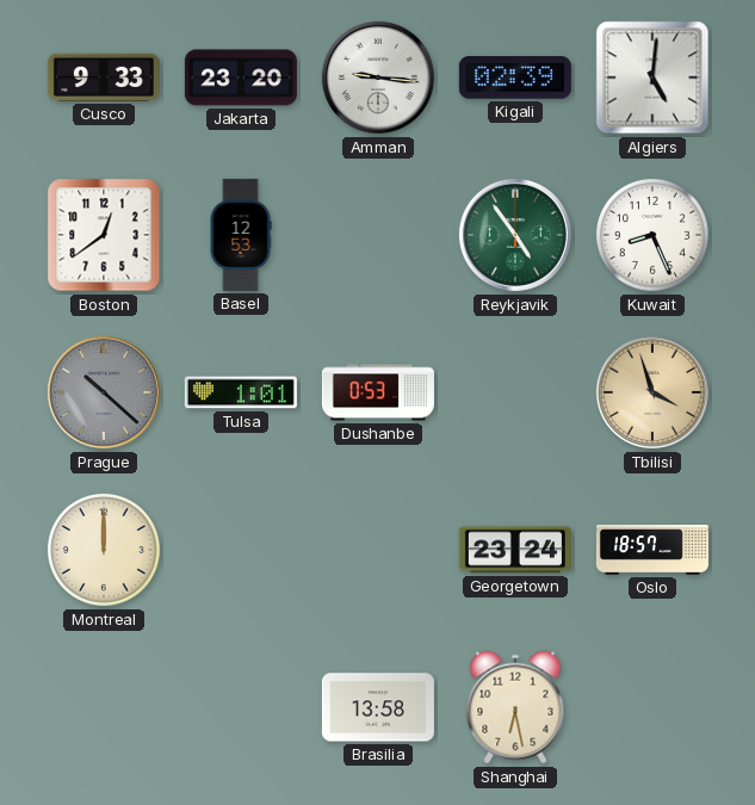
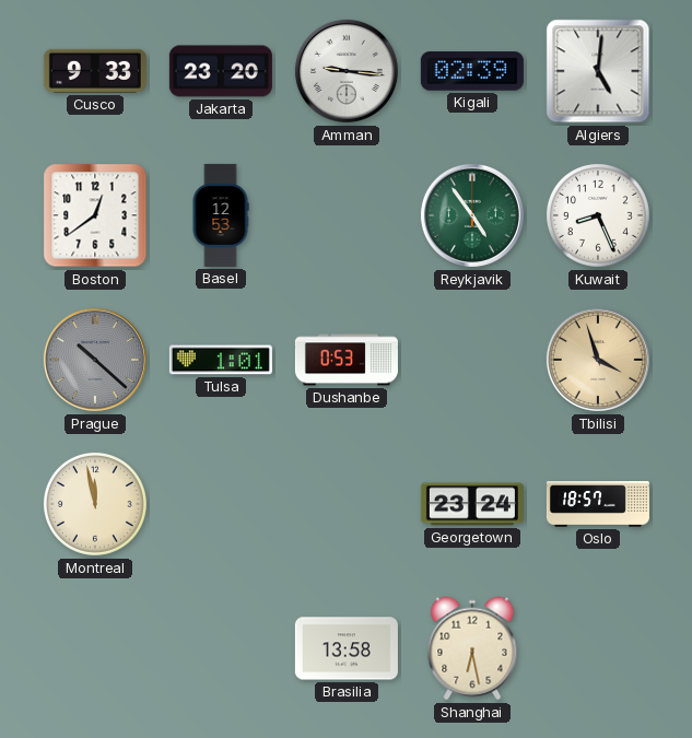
Montreal: 12:00 -> 11:58
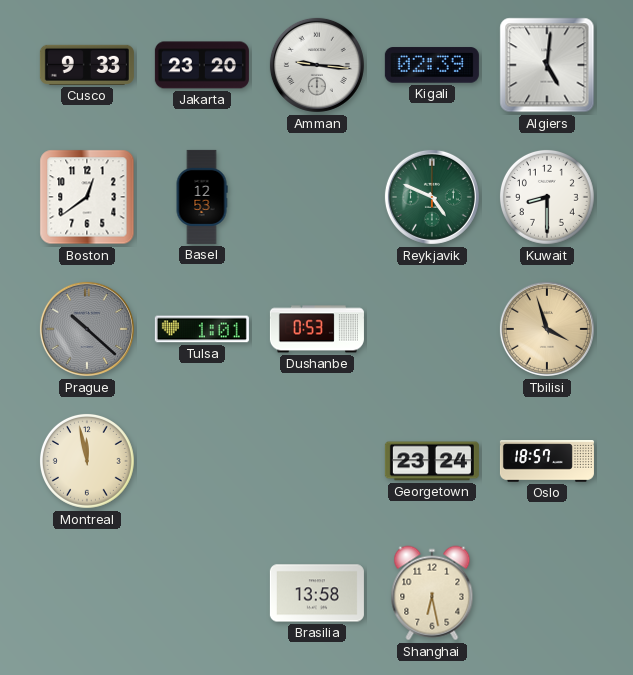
Reykjavik: 4:54 -> 4:49
Kuwait: 8:26 -> 8:30
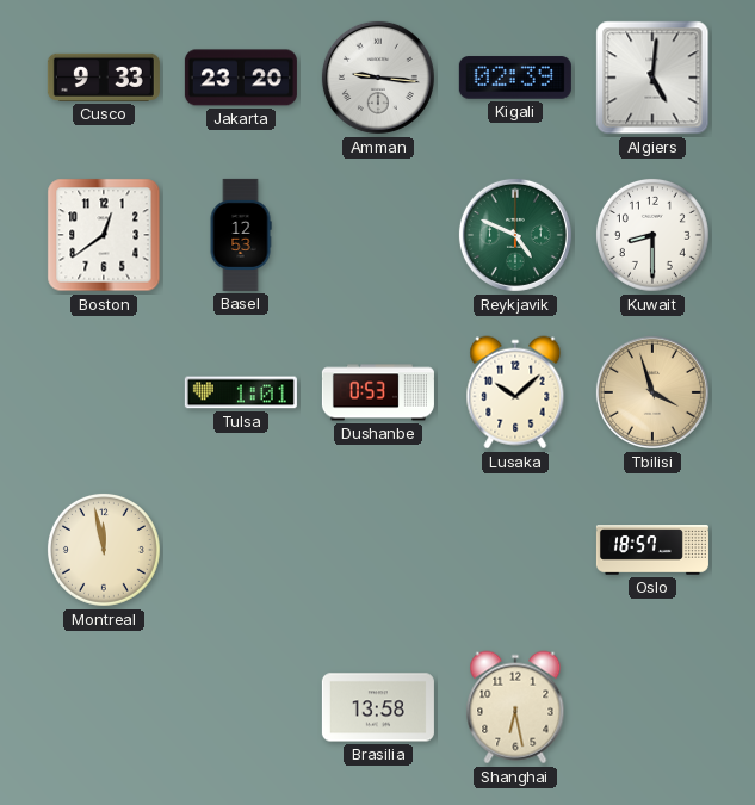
Prague: 10:22 -> none
Lusaka: none -> 10:08
Georgetown: 23:24 -> none
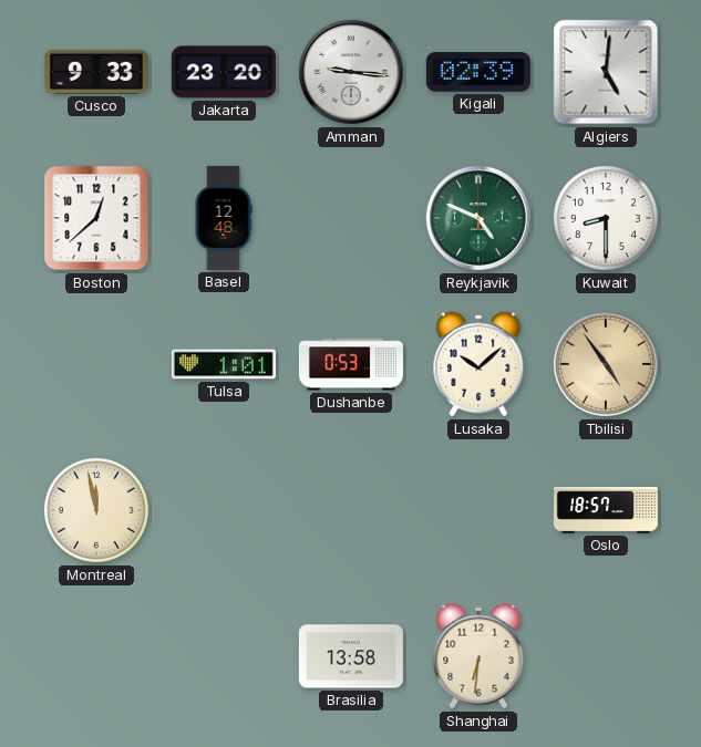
Boston: 12:39 -> 12:38
Basel: 12:53 -> 12:48
Tbilisi: 3:57 -> 4:54
Shanghai: 6:28 -> 6:31
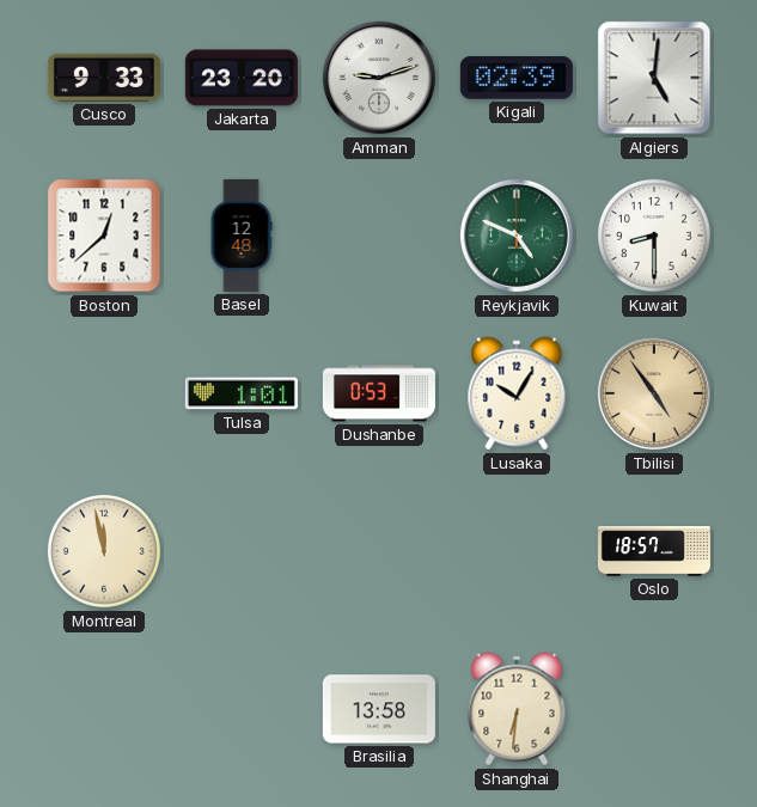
Amman: 9:16 -> 9:12
Lusaka: 10:08 -> 10:05
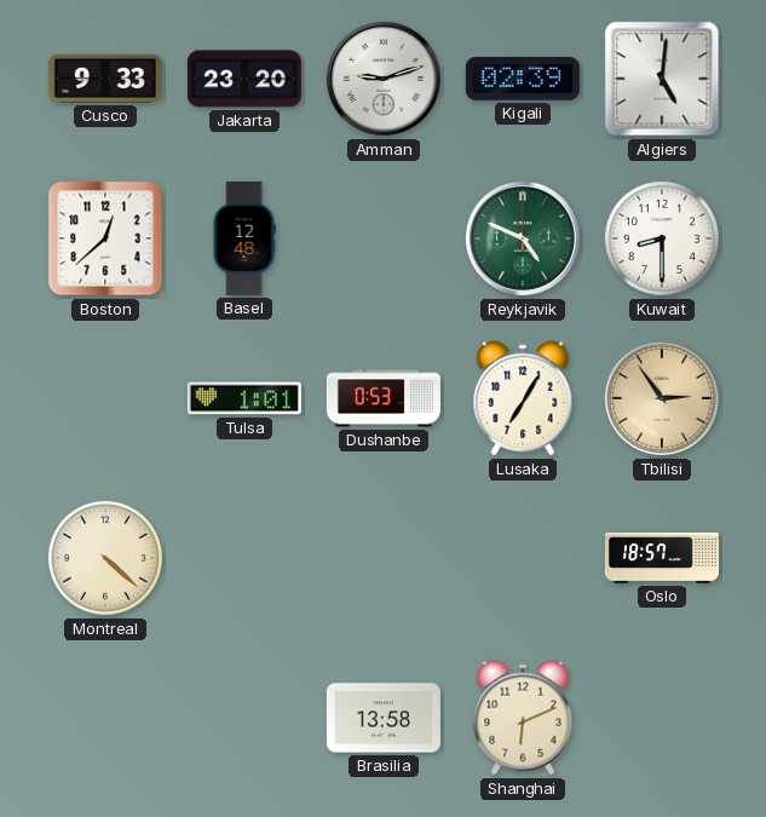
Lusaka: 10:05 -> 7:05
Tbilisi: 4:54 -> 2:54
Montreal: 11:58 -> 4:22
Shanghai: 6:31 -> 6:11
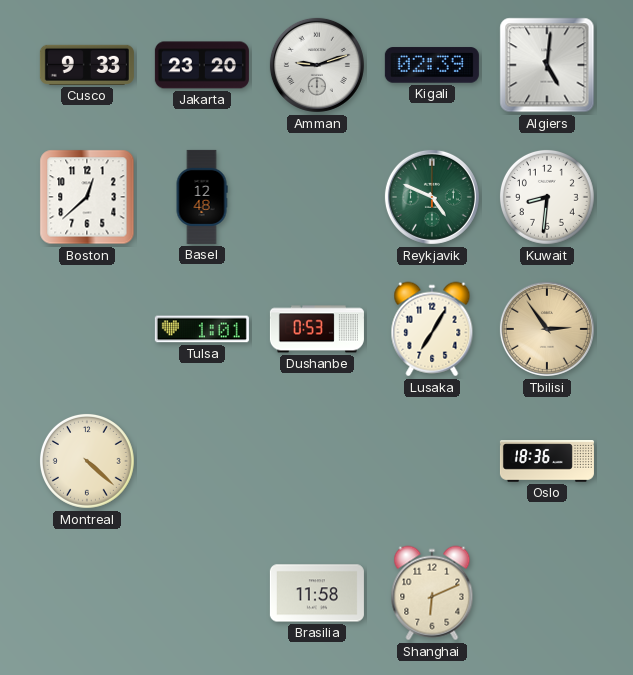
Kuwait: 8:30 -> 8:31
Oslo: 18:57 -> 18:36
Brasilia: 13:58 -> 11:58
